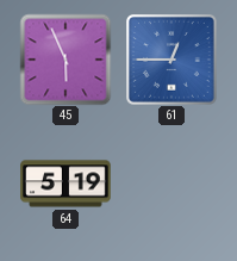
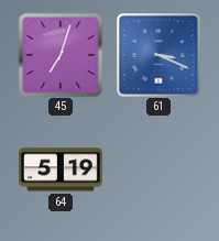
45: 5:56 -> 7:03
61: 12:45 -> 3:19
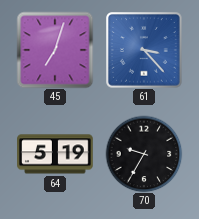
61: 3:19 -> 3:23
70: none -> 9:35
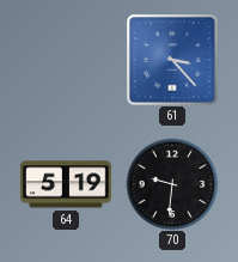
45: 7:03 -> none
70: 9:35 -> 9:31
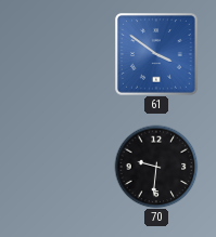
61: 3:23 -> 3:51
64: 5:19 -> none
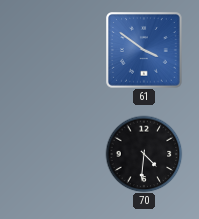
70: 9:31 -> 4:31
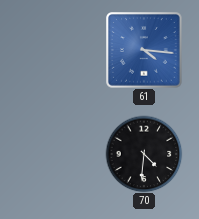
61: 3:51 -> 4:16
